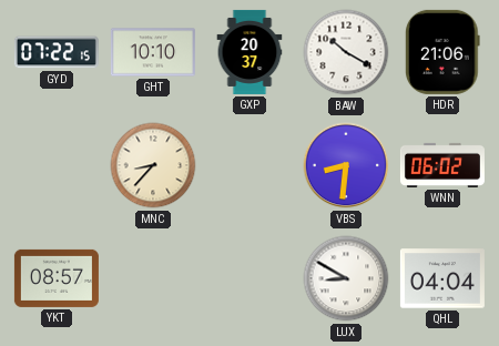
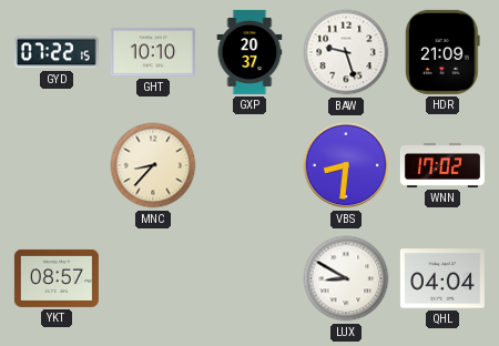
BAW: 10:20 -> 9:27
HDR: 21:06 -> 21:09
WNN: 06:02 -> 17:02
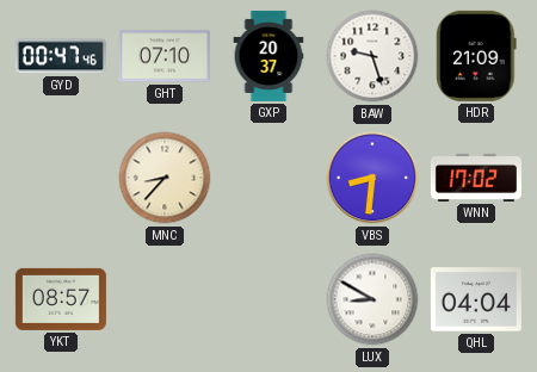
GYD: 07:22 -> 00:47
GHT: 10:10 -> 07:10
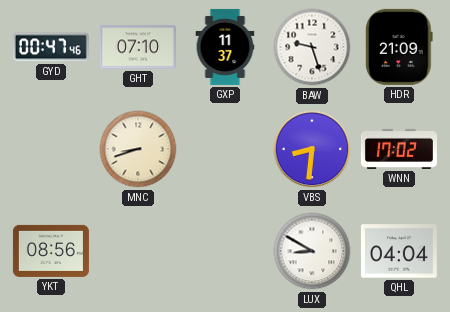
GXP: 20:37 -> 11:37
MNC: 8:37 -> 8:42
YKT: 08:57 -> 08:56
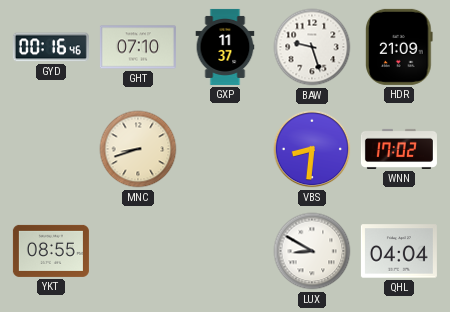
GYD: 00:47 -> 00:16
YKT: 08:56 -> 08:55
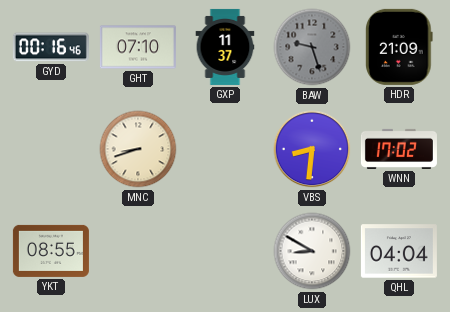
BAW dial: white -> grey
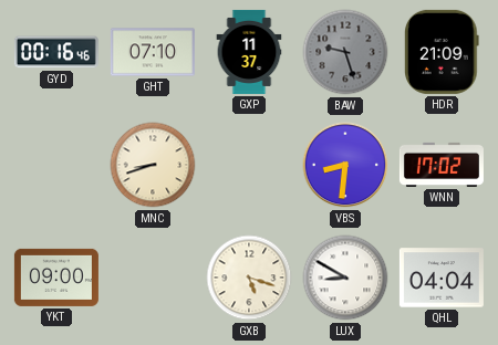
YKT: 08:55 -> 09:00
GXB: none -> 5:18
